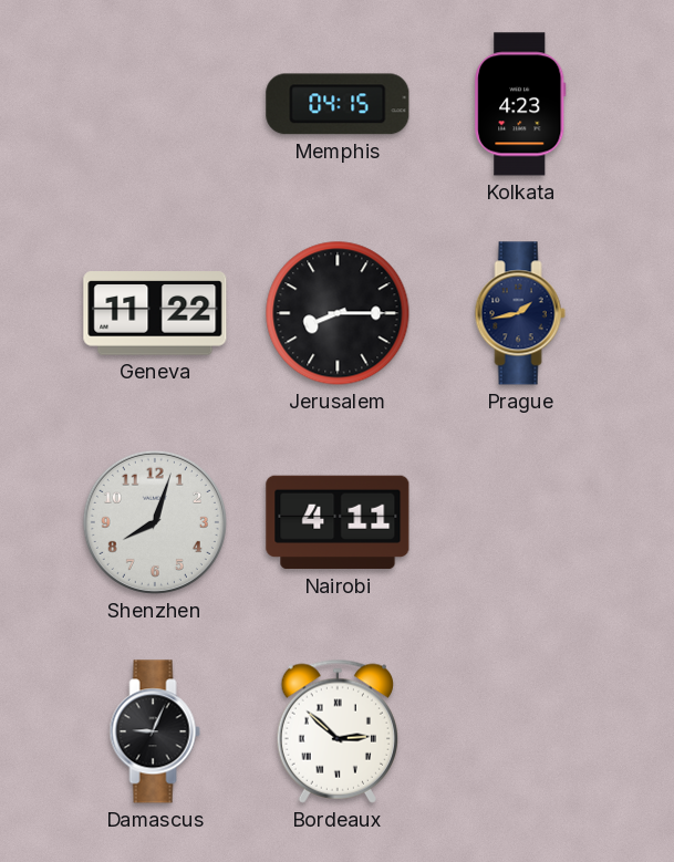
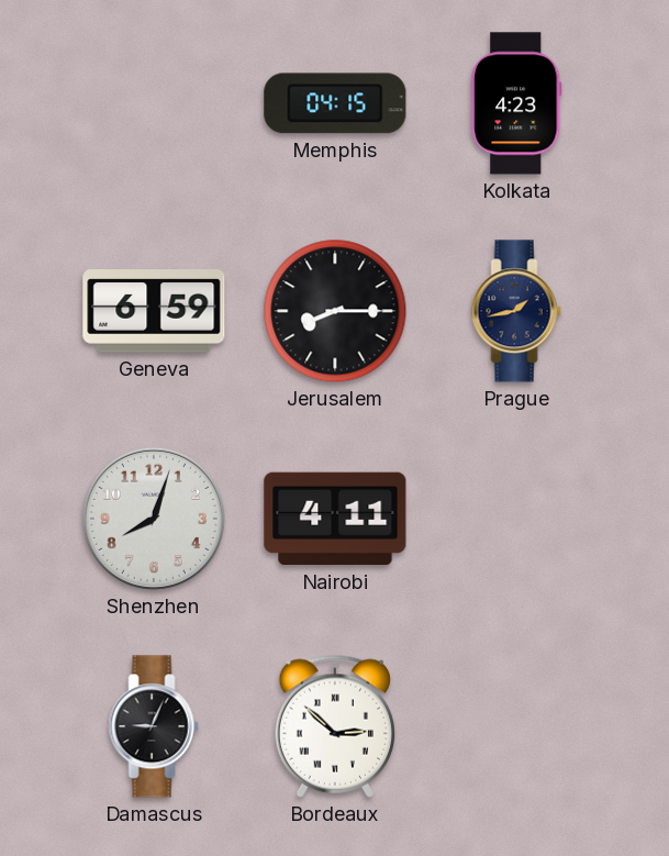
Geneva: 11:22 -> 6:59
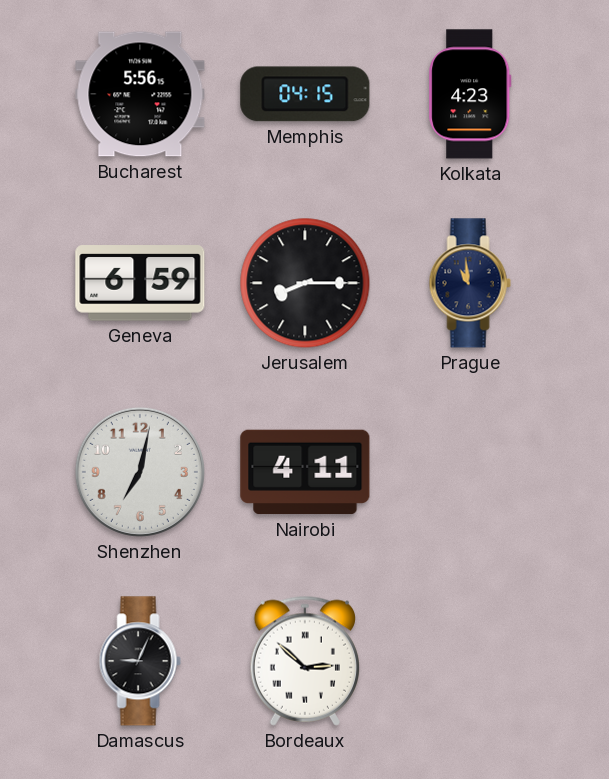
Bucharest: none -> 5:56
Prague: 1:43 -> 10:59
Shenzhen: 8:03 -> 7:02
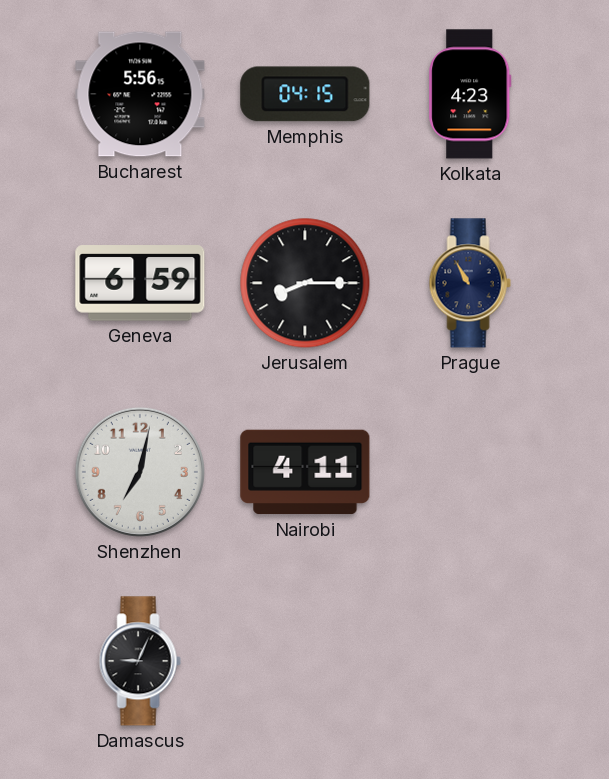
Prague: 10:59 -> 10:55
Bordeaux: 2:52 -> none
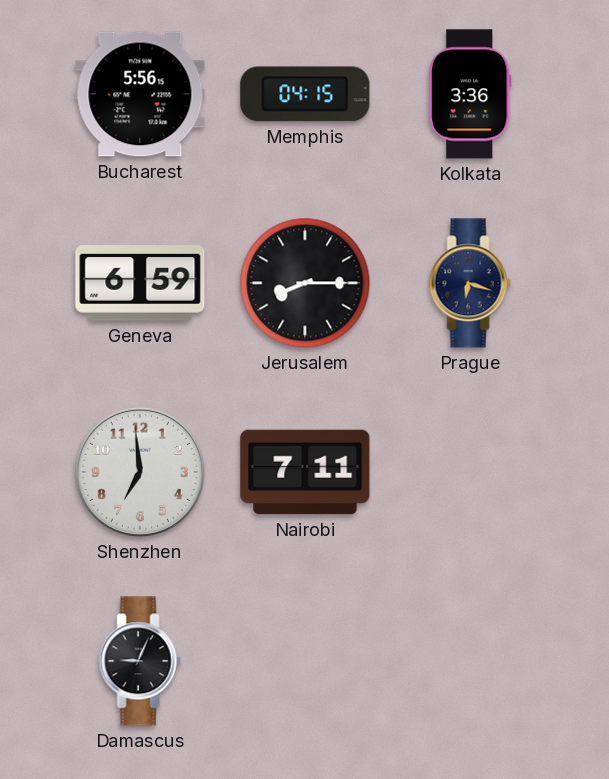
Kolkata: 4:23 -> 3:36
Prague: 10:55 -> 6:18
Shenzhen: 7:02 -> 6:59
Nairobi: 4:11 -> 7:11
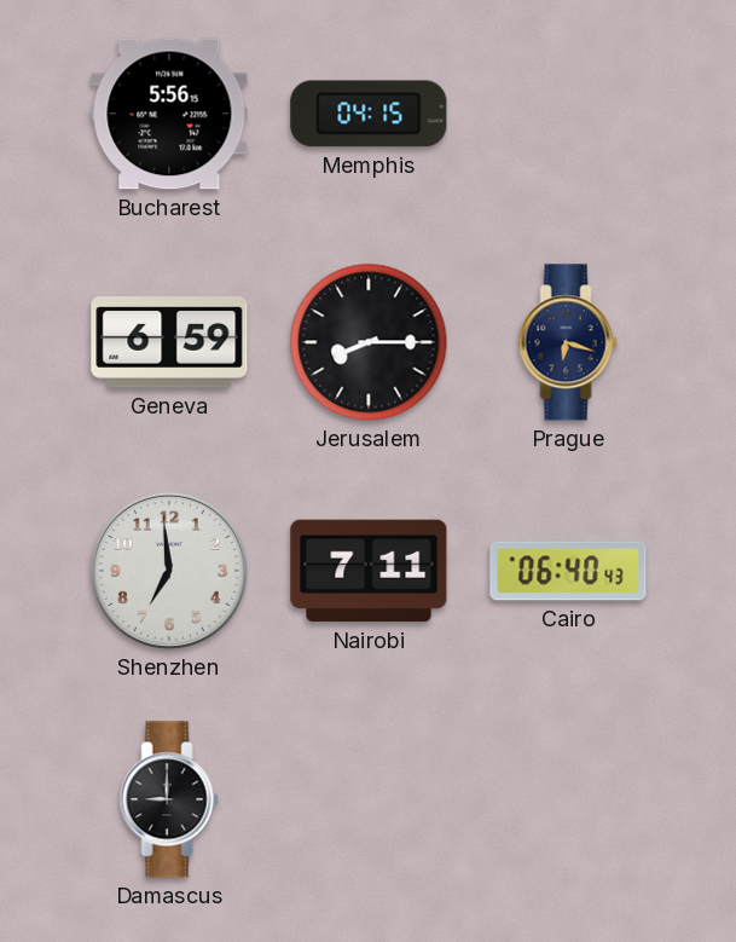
Kolkata: 3:36 -> none
Cairo: none -> 06:40
Damascus: 9:04 -> 9:00
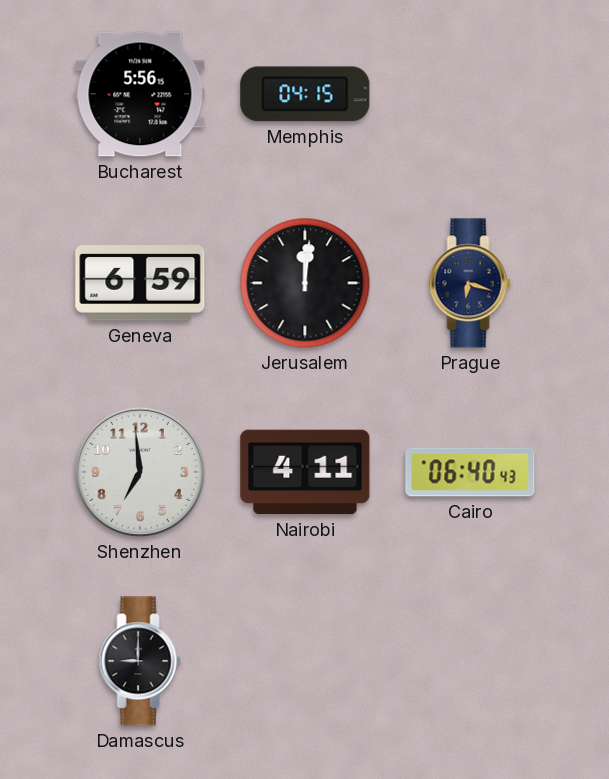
Jerusalem: 8:15 -> 12:01
Nairobi: 7:11 -> 4:11
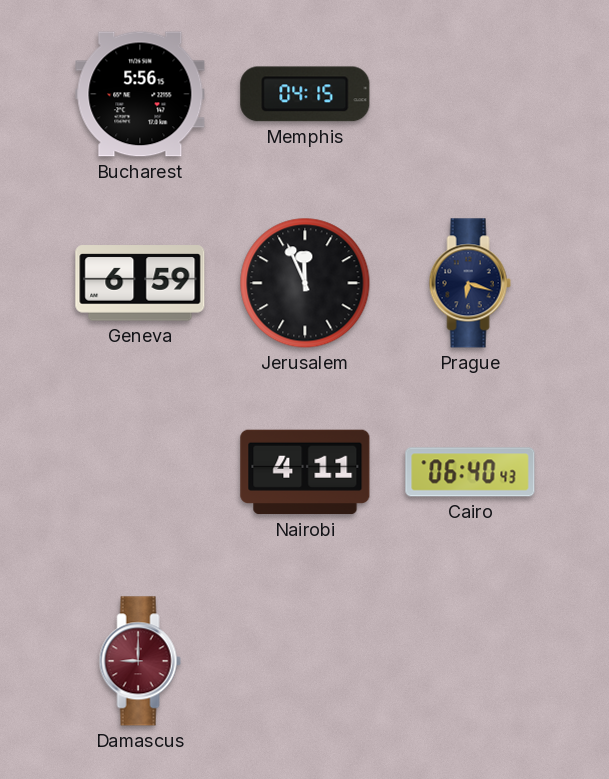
Jerusalem: 12:01 -> 11:56
Shenzhen: 6:59 -> none
Damascus dial: black -> burgundy
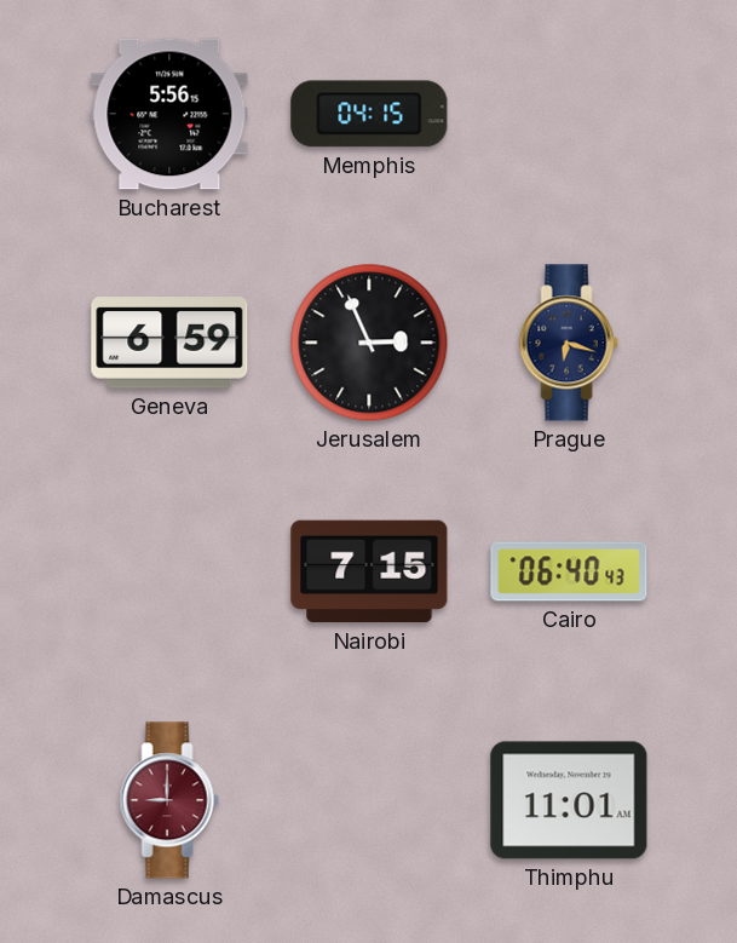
Jerusalem: 11:56 -> 2:56
Nairobi: 4:11 -> 7:15
Thimphu: none -> 11:01
